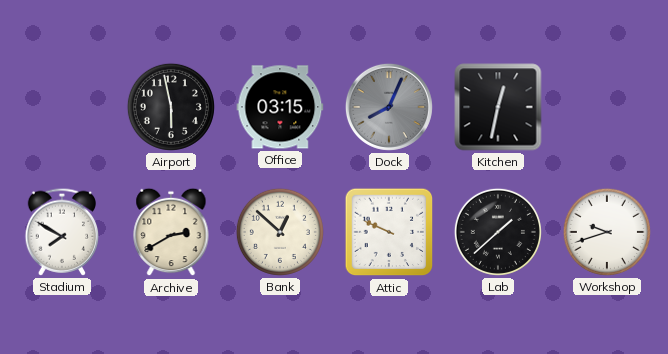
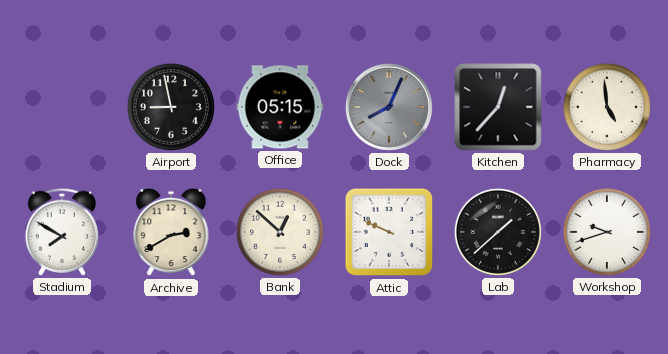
Airport: 5:58 -> 8:58
Office: 03:15 -> 05:15
Kitchen: 12:32 -> 12:37
Pharmacy: none -> 4:59
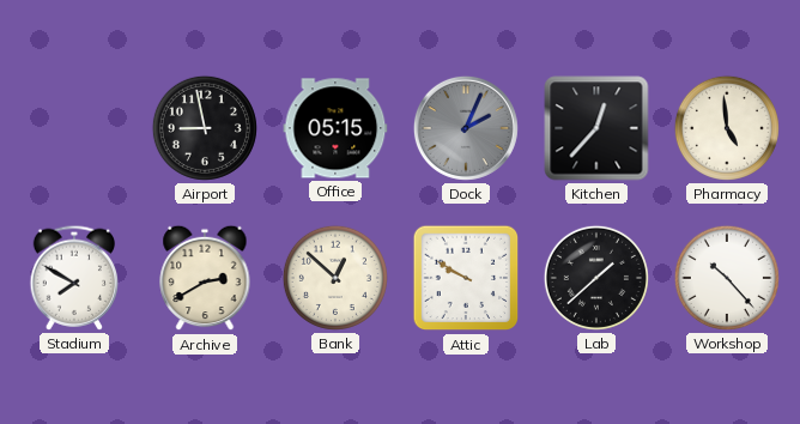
Dock: 8:04 -> 2:04
Attic: 9:49 -> 9:50
Workshop: 9:42 -> 10:23
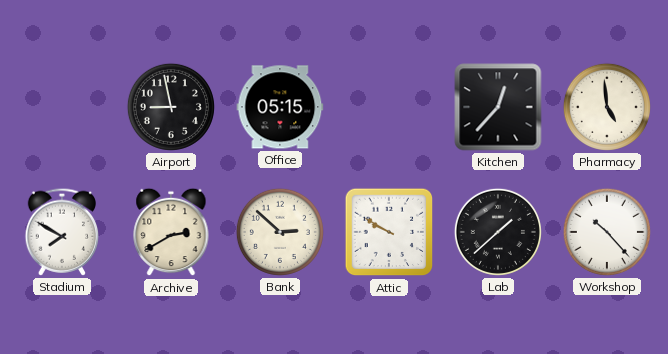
Dock: 2:04 -> none
Bank: 12:52 -> 2:52
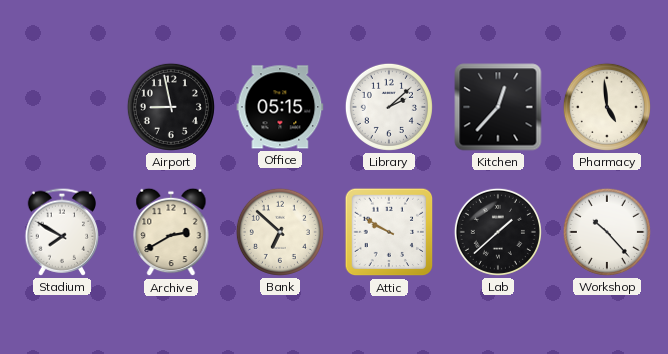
Library: none -> 2:08
Bank: 2:52 -> 6:52
